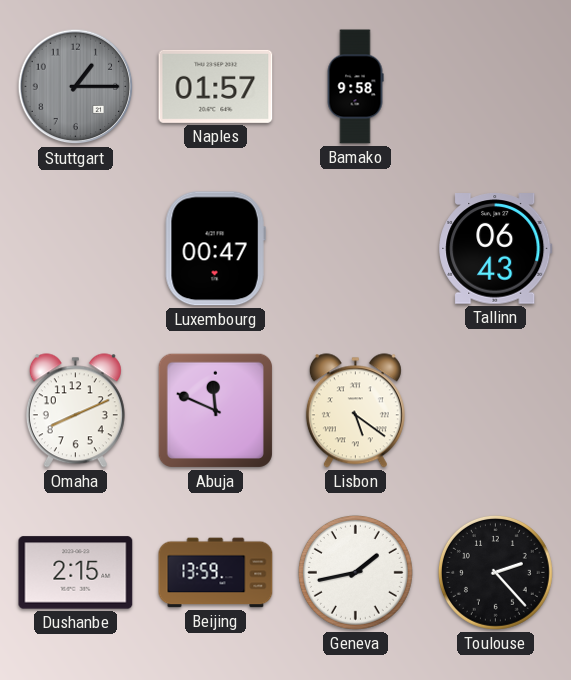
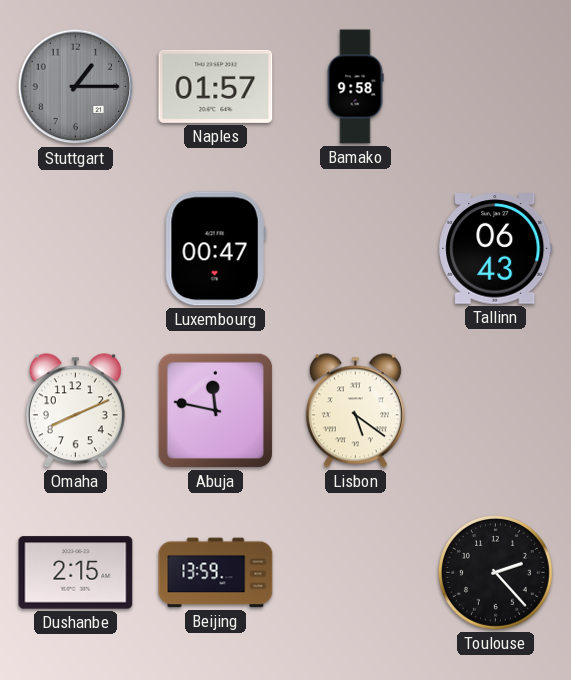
Abuja: 11:49 -> 11:47
Geneva: 1:43 -> none
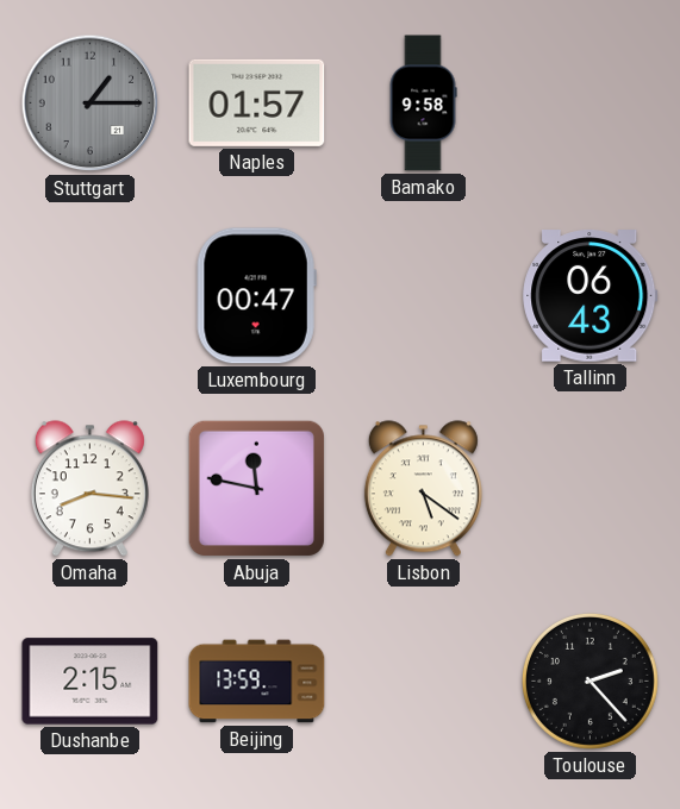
Omaha: 8:11 -> 8:16
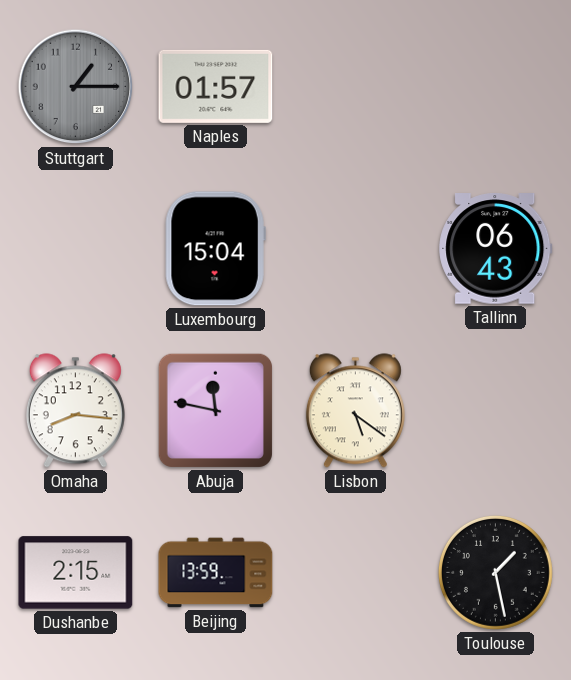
Bamako: 9:58 -> none
Luxembourg: 00:47 -> 15:04
Toulouse: 2:23 -> 1:28
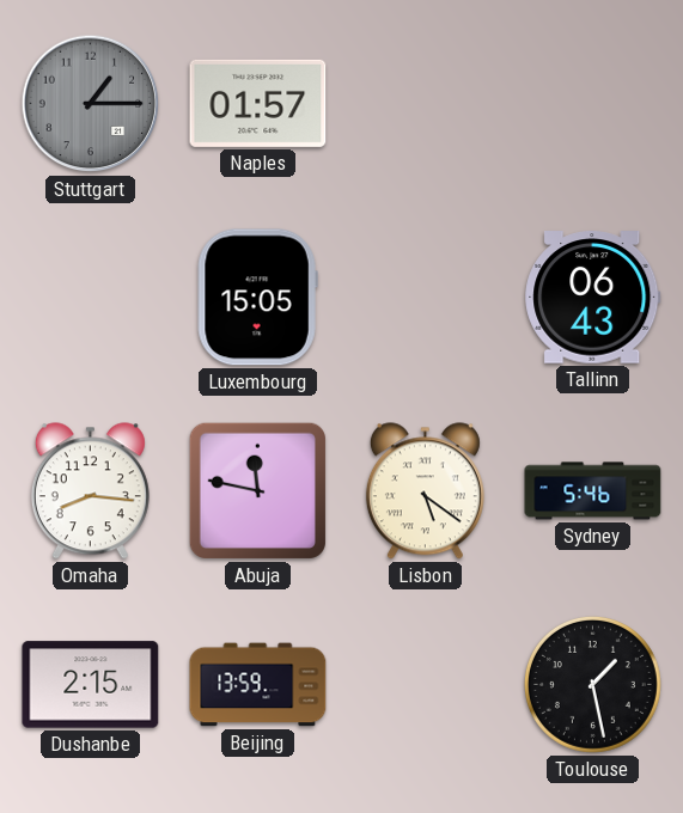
Luxembourg: 15:04 -> 15:05
Sydney: none -> 5:46
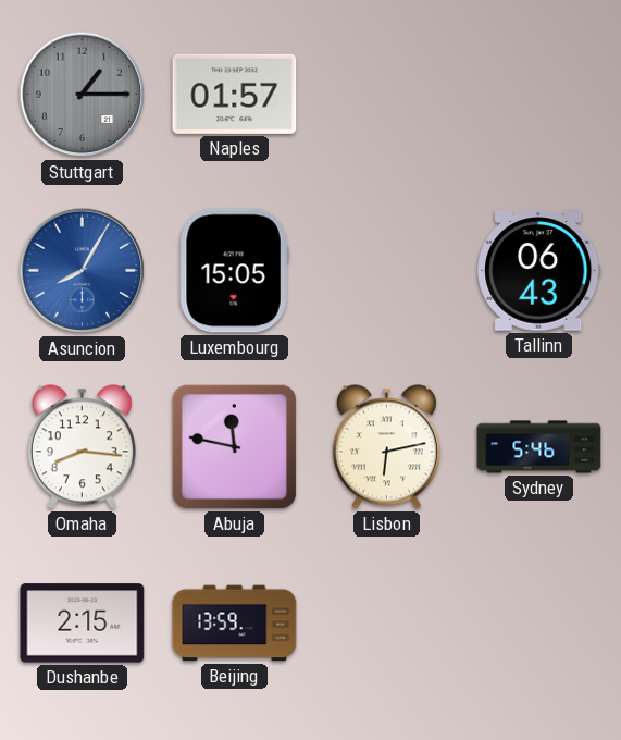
Asuncion: none -> 8:05
Lisbon: 5:21 -> 6:13
Toulouse: 1:28 -> none
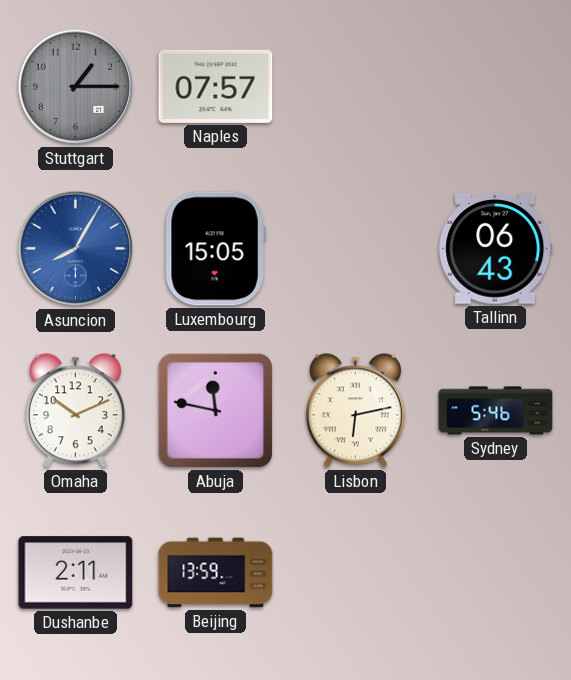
Naples: 01:57 -> 07:57
Omaha: 8:16 -> 10:11
Dushanbe: 2:15 -> 2:11
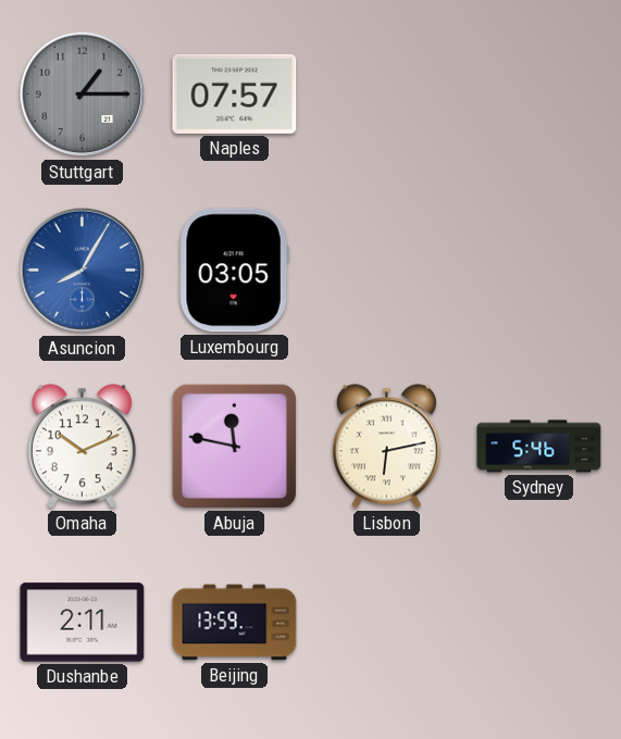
Luxembourg: 15:05 -> 03:05
Tallinn: 06:43 -> none
